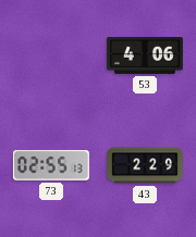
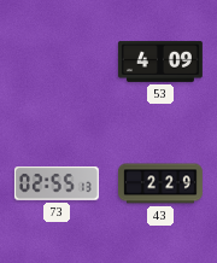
53: 4:06 -> 4:09
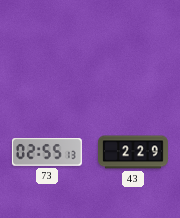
53: 4:09 -> none
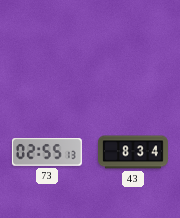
43: 2:29 -> 8:34
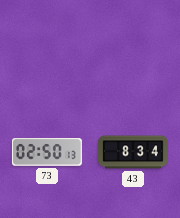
73: 02:55 -> 02:50
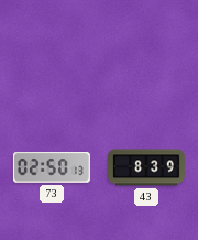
43: 8:34 -> 8:39
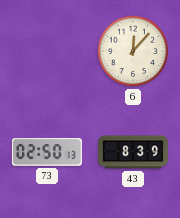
6: none -> 12:07
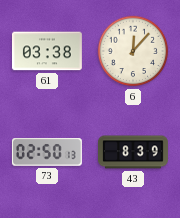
61: none -> 03:38
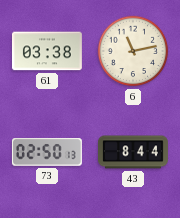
6: 12:07 -> 11:13
43: 8:39 -> 8:44
